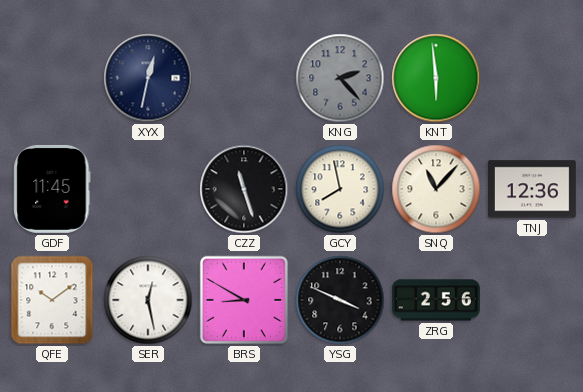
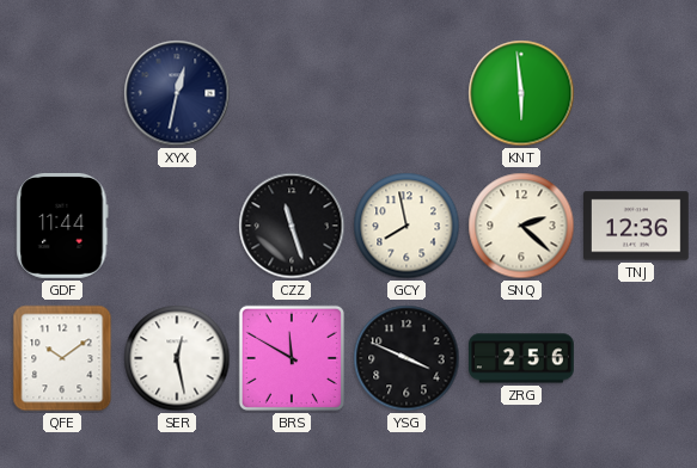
KNG: 2:23 -> none
GDF: 11:45 -> 11:44
SNQ: 11:07 -> 2:22
BRS: 8:50 -> 11:50
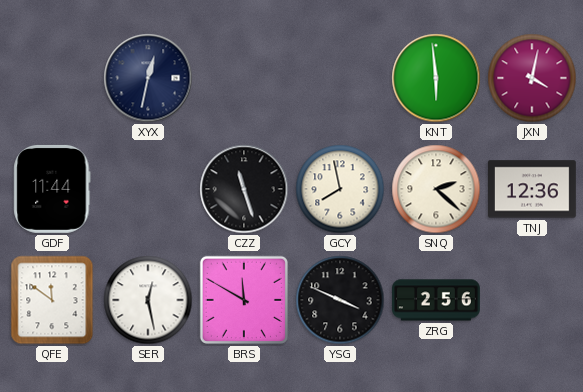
JXN: none -> 4:02
QFE: 10:09 -> 11:51
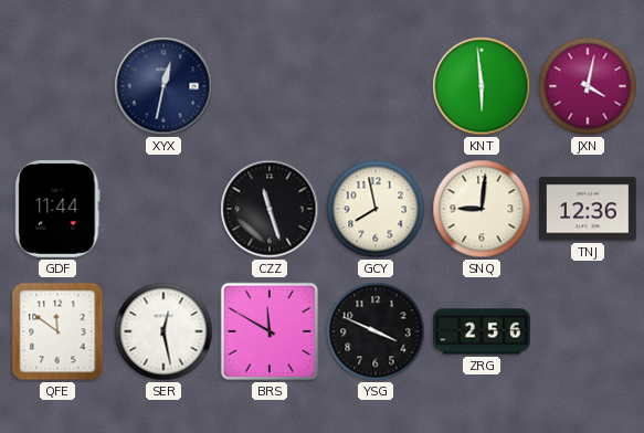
SNQ: 2:22 -> 9:01
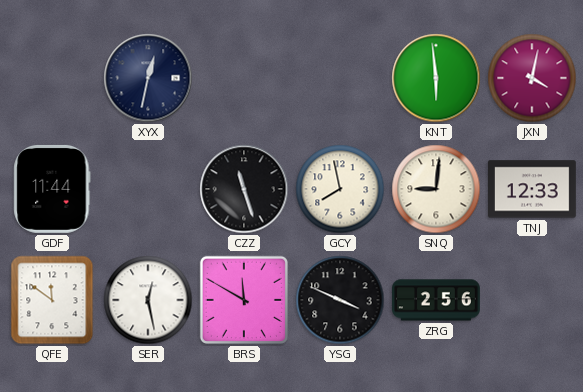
TNJ: 12:36 -> 12:33
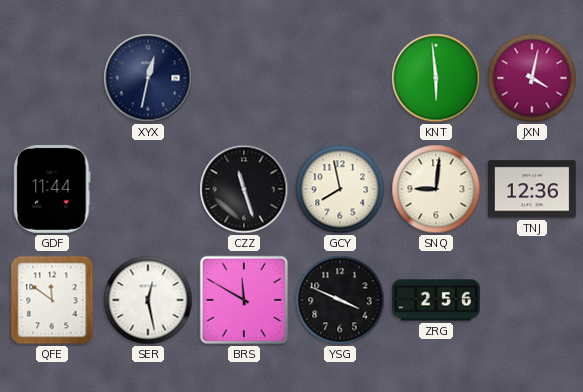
TNJ: 12:33 -> 12:36
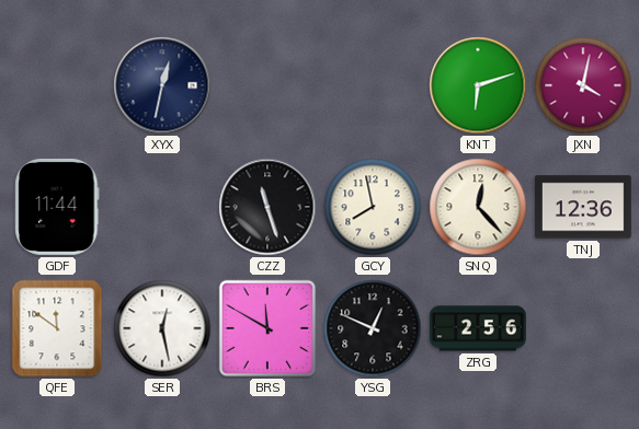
KNT: 5:59 -> 6:12
SNQ: 9:01 -> 12:23
YSG: 3:49 -> 12:49
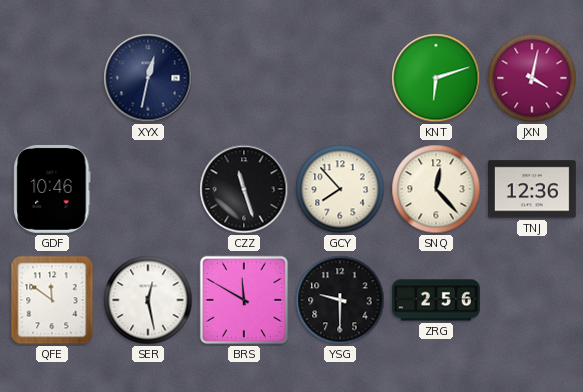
GDF: 11:44 -> 10:46
GCY: 7:58 -> 7:53
YSG: 12:49 -> 9:30
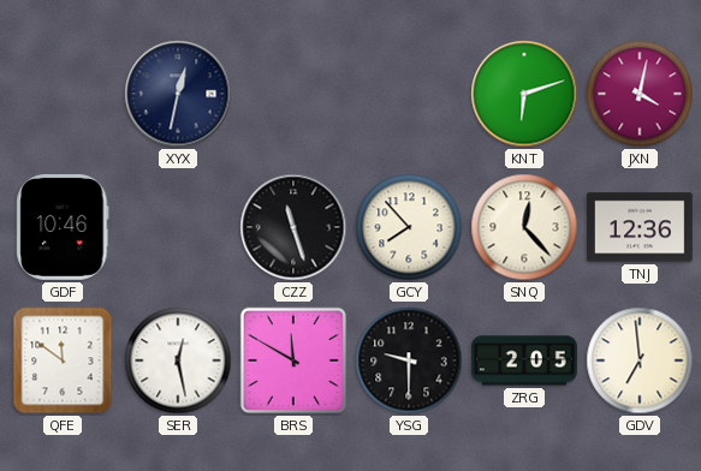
ZRG: 2:56 -> 2:05
GDV: none -> 6:59
